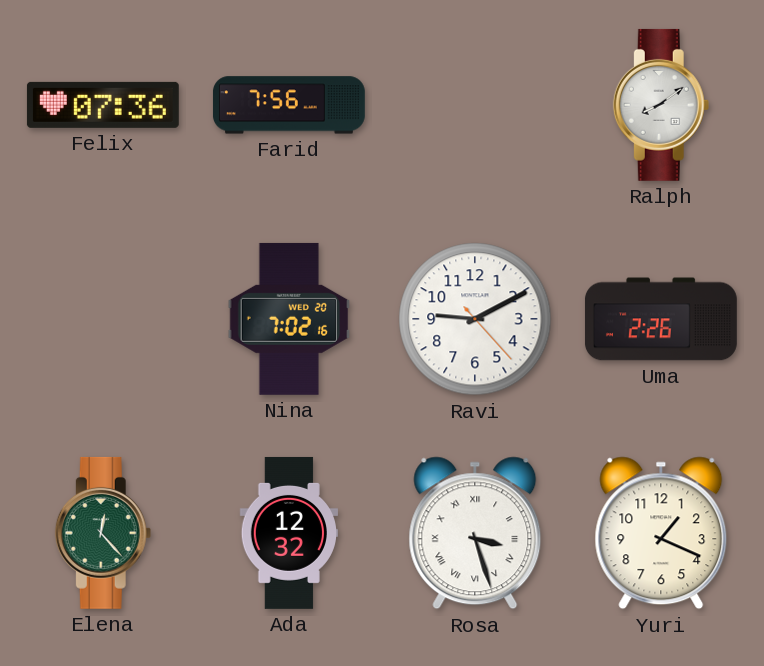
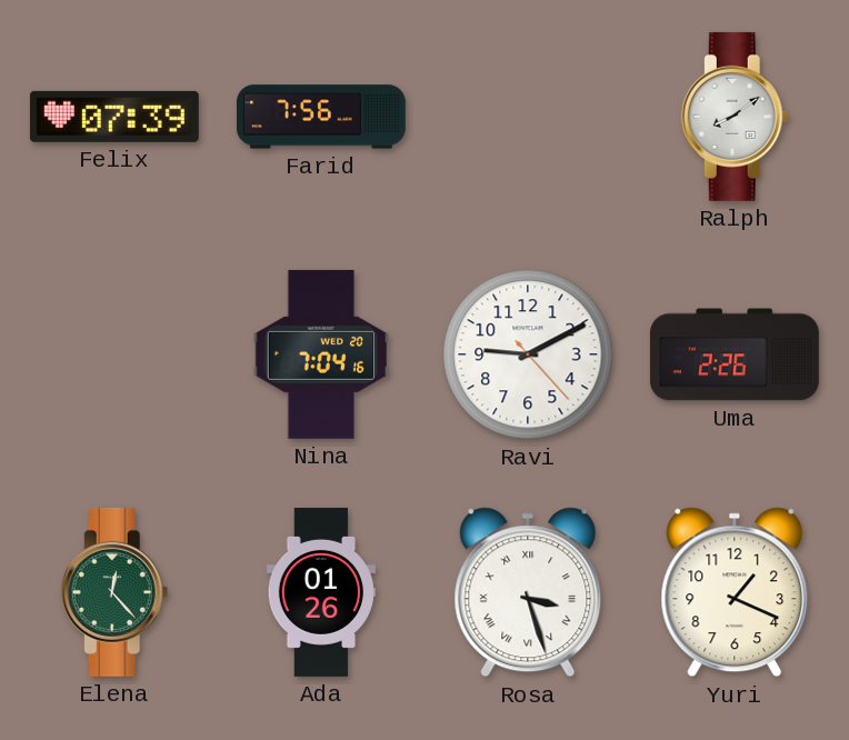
Felix: 07:36 -> 07:39
Nina: 7:02 -> 7:04
Ada: 12:32 -> 01:26
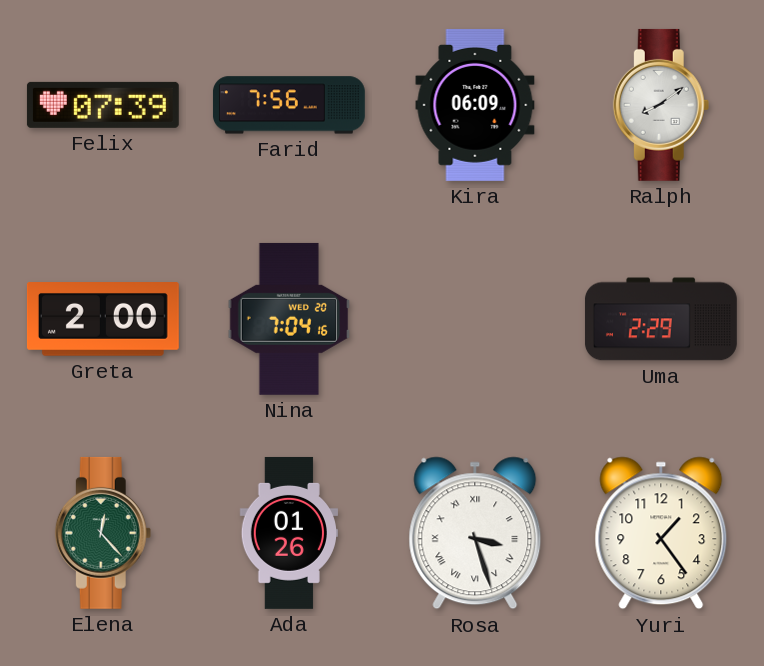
Kira: none -> 06:09
Greta: none -> 2:00
Ravi: 9:10 -> none
Uma: 2:26 -> 2:29
Yuri: 1:19 -> 1:24
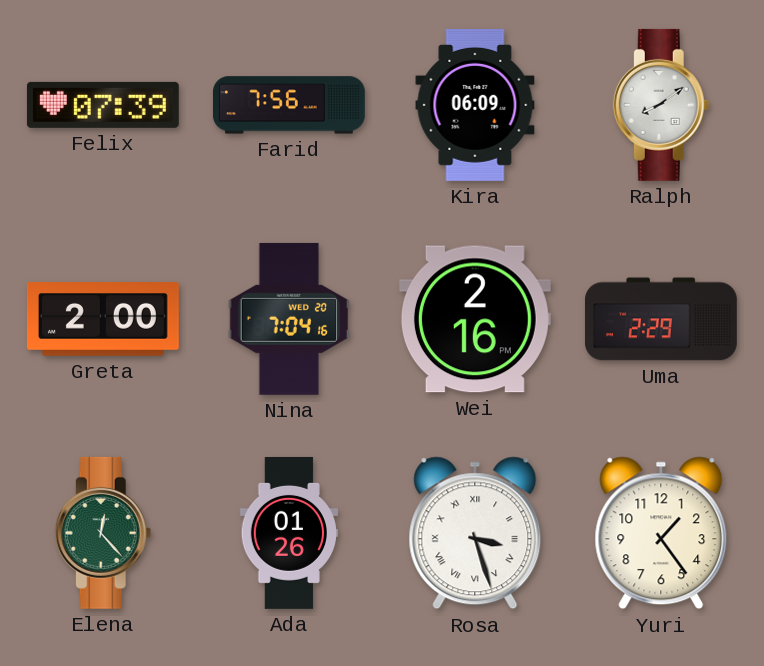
Wei: none -> 2:16
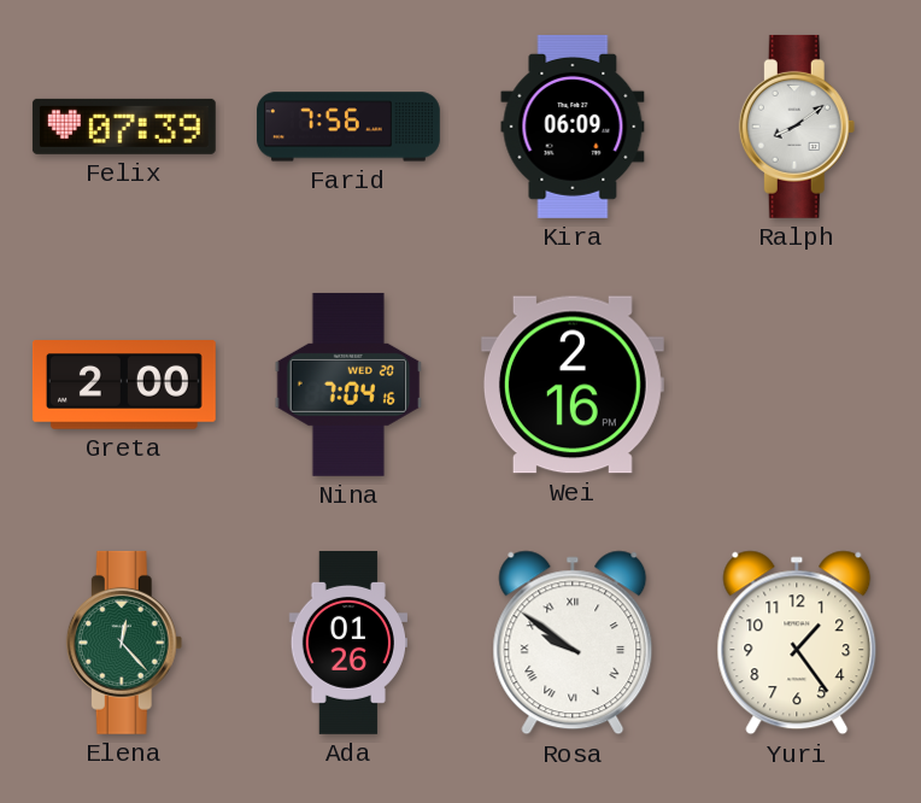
Uma: 2:29 -> none
Rosa: 3:27 -> 9:51
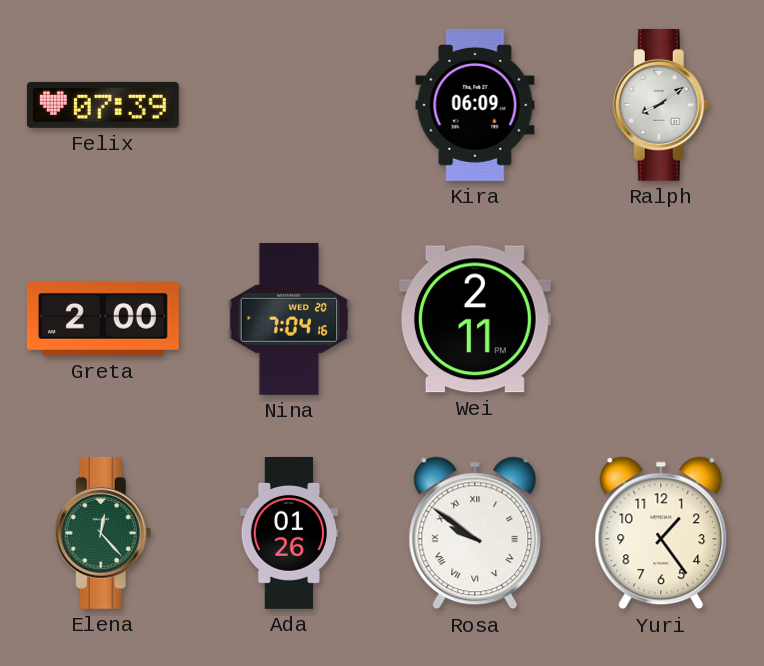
Farid: 7:56 -> none
Wei: 2:16 -> 2:11
